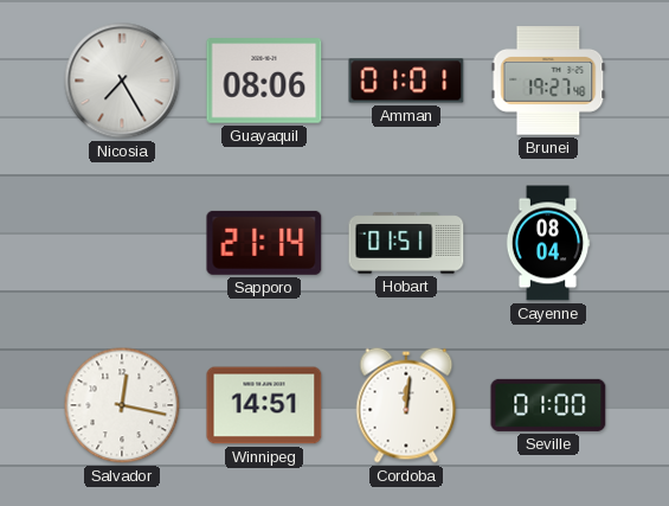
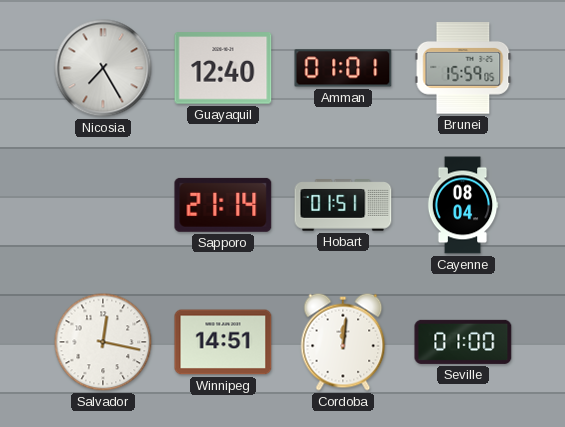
Guayaquil: 08:06 -> 12:40
Brunei: 19:27 -> 15:59
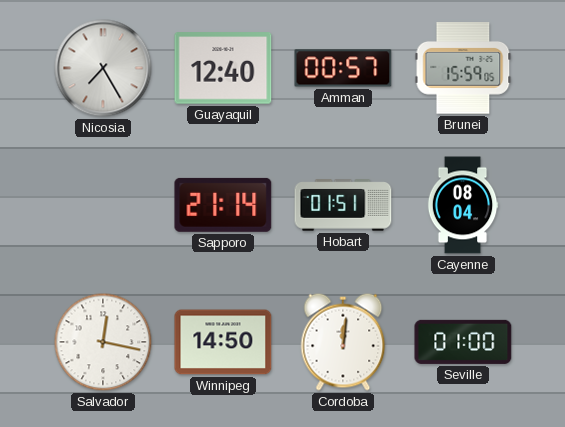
Amman: 01:01 -> 00:57
Winnipeg: 14:51 -> 14:50
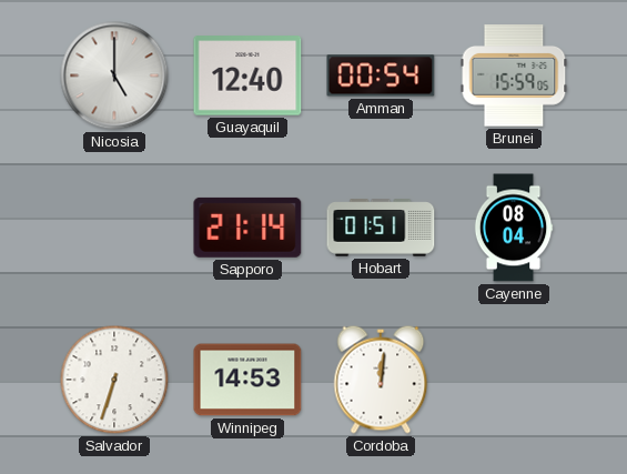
Nicosia: 7:25 -> 5:00
Amman: 00:57 -> 00:54
Salvador: 12:17 -> 6:33
Winnipeg: 14:50 -> 14:53
Seville: 01:00 -> none
